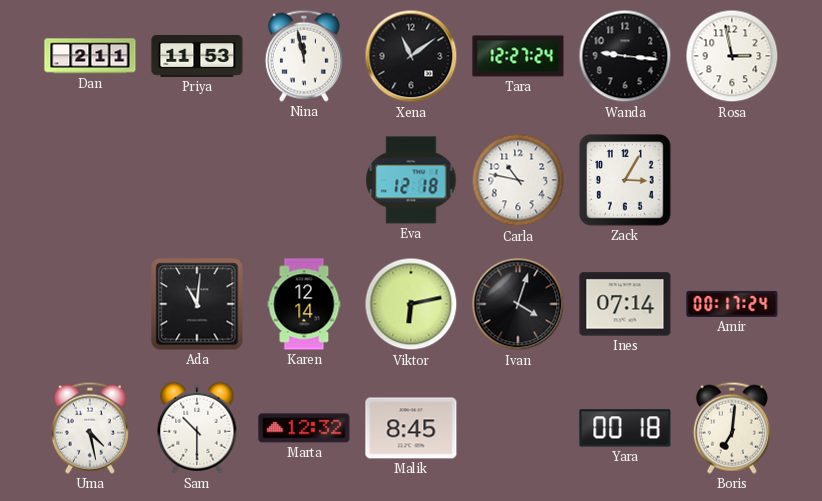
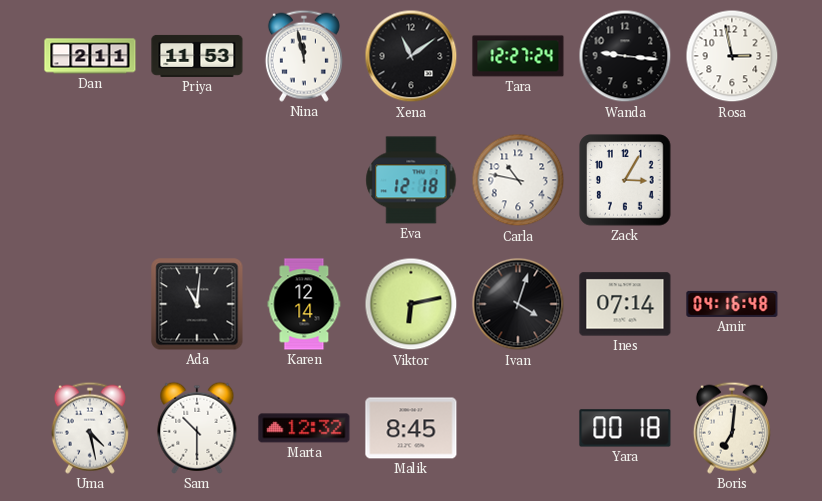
Amir: 00:17 -> 04:16
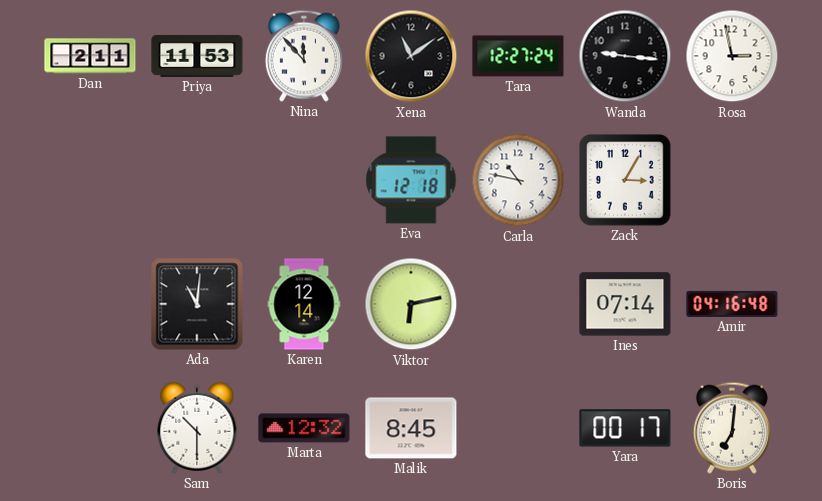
Nina: 11:58 -> 11:53
Ivan: 4:03 -> none
Uma: 4:28 -> none
Yara: 00:18 -> 00:17
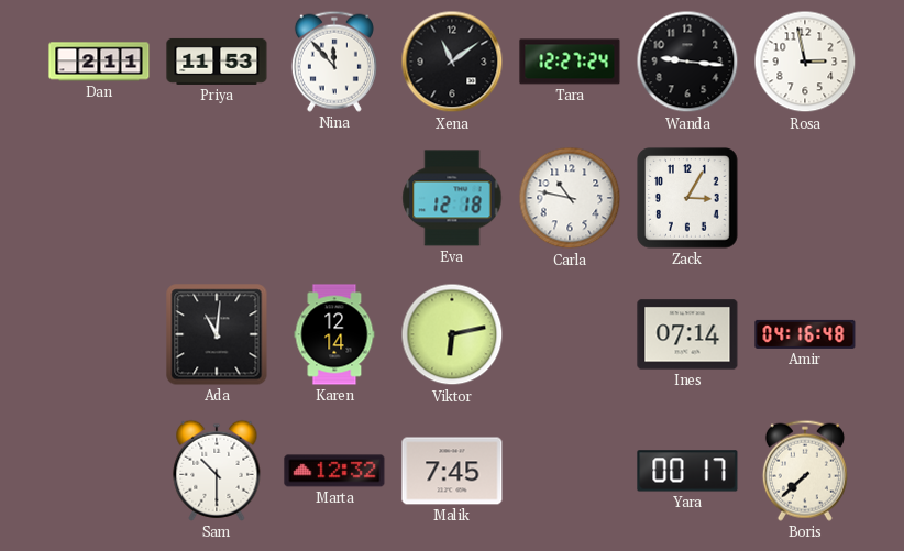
Malik: 8:45 -> 7:45
Boris: 7:01 -> 7:38
